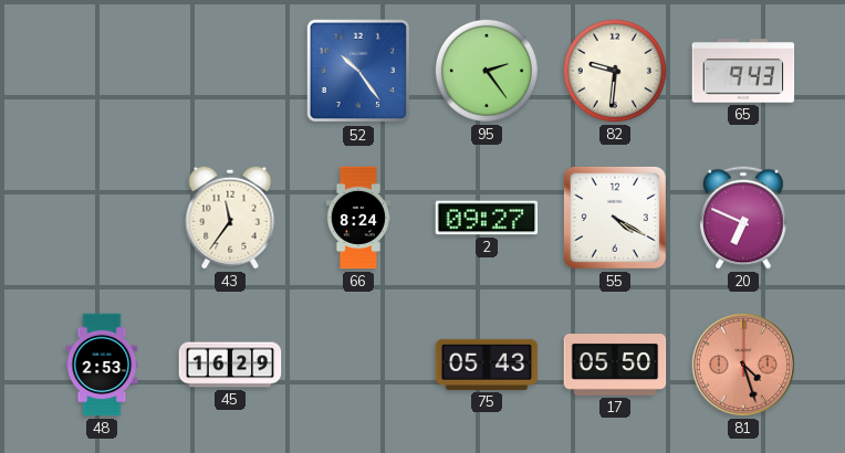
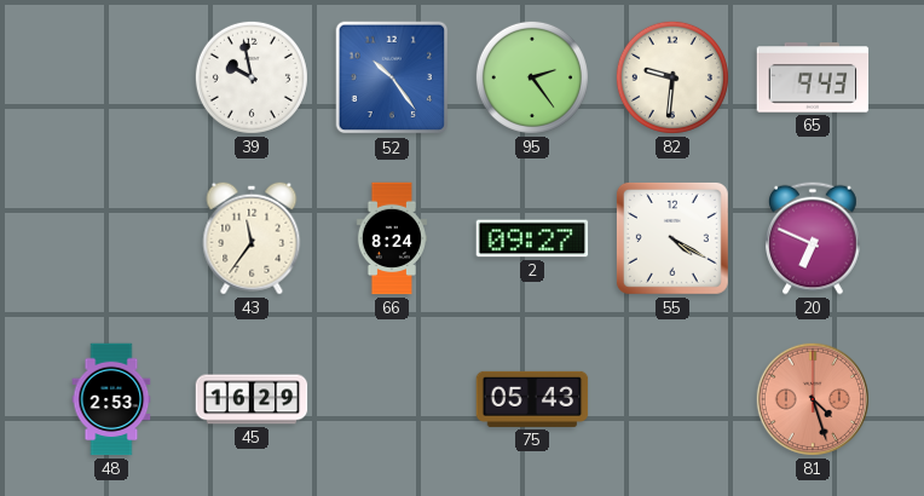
39: none -> 9:58
17: 05:50 -> none
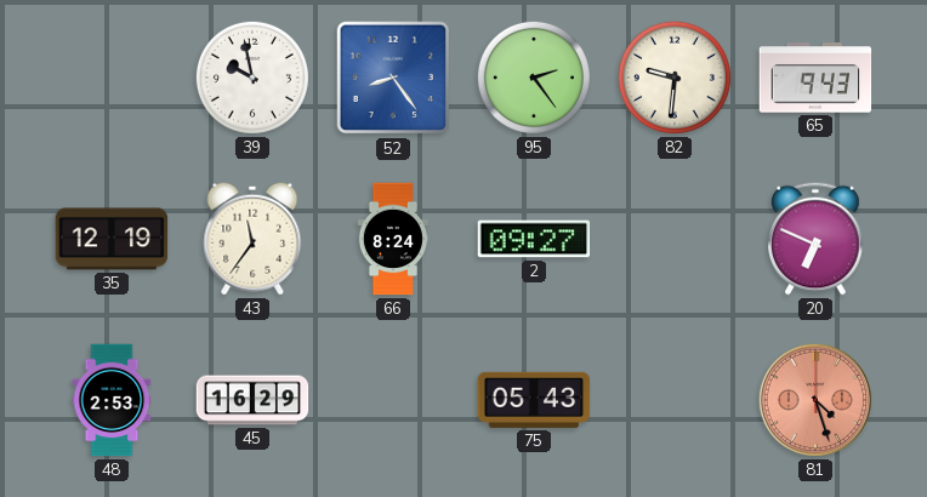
52: 10:24 -> 8:24
35: none -> 12:19
55: 4:20 -> none
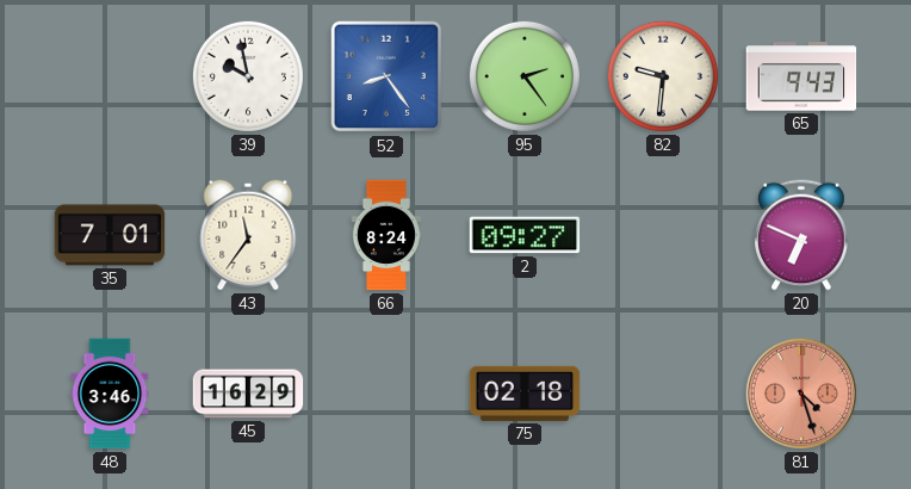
35: 12:19 -> 7:01
48: 2:53 -> 3:46
75: 05:43 -> 02:18
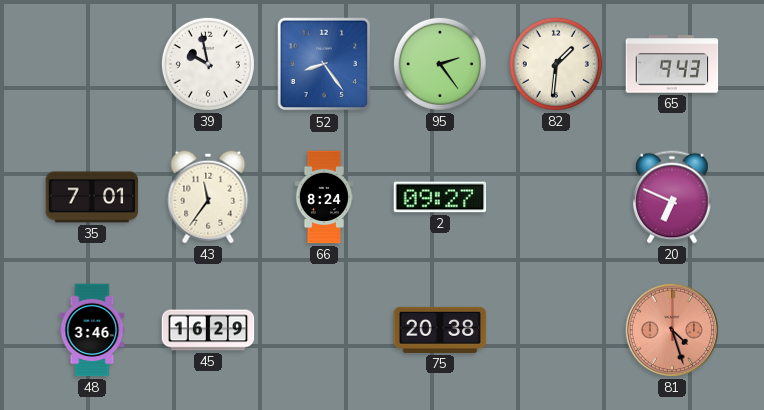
82: 9:31 -> 1:31
75: 02:18 -> 20:38
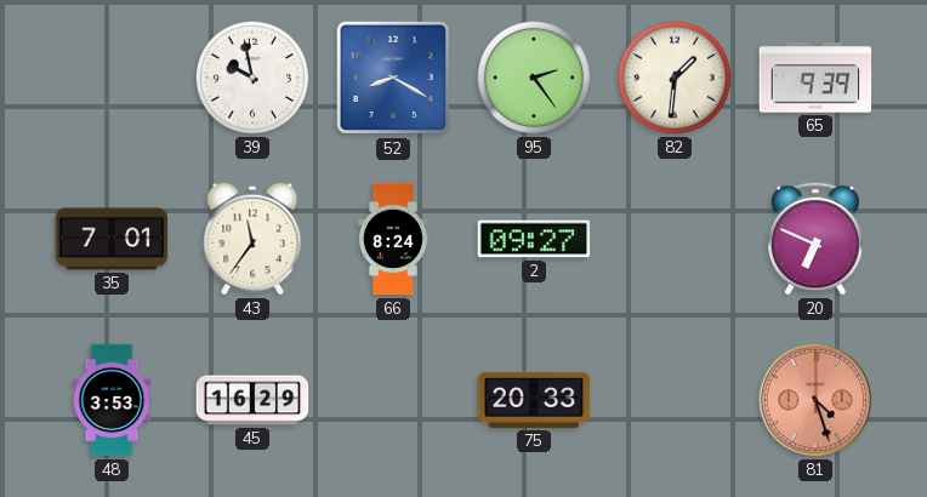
52: 8:24 -> 8:20
65: 9:43 -> 9:39
48: 3:46 -> 3:53
75: 20:38 -> 20:33
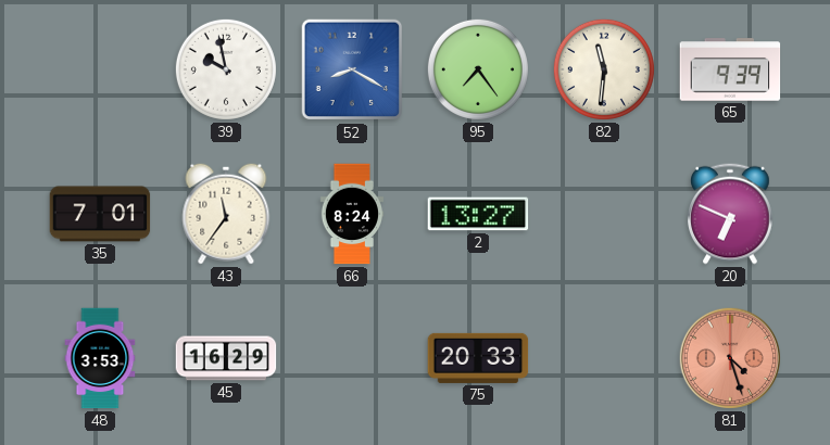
95: 2:24 -> 7:24
82: 1:31 -> 11:31
2: 09:27 -> 13:27
